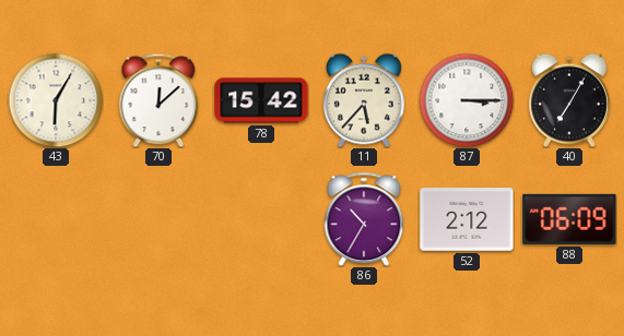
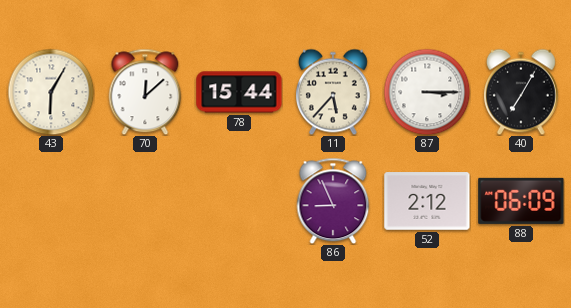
78: 15:42 -> 15:44
86: 10:35 -> 8:56
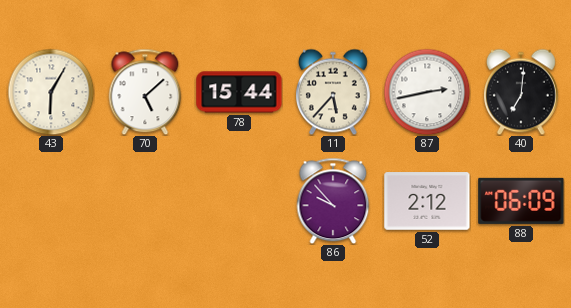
70: 12:08 -> 5:08
87: 3:15 -> 2:43
40: 7:05 -> 7:01
86: 8:56 -> 9:53
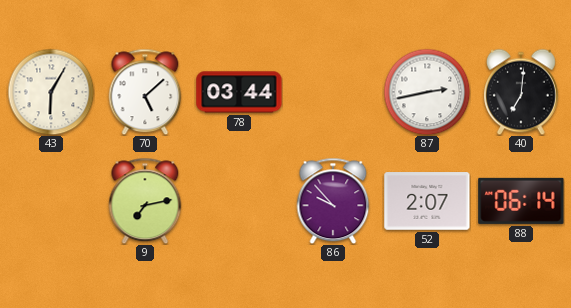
78: 15:44 -> 03:44
11: 5:37 -> none
9: none -> 7:13
52: 2:12 -> 2:07
88: 06:09 -> 06:14
